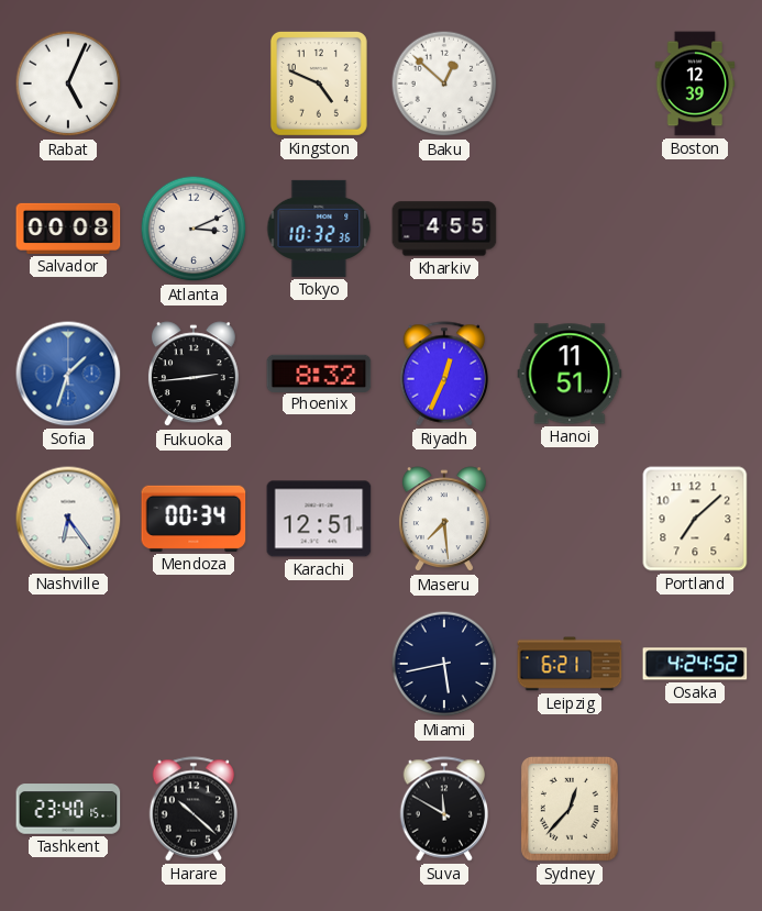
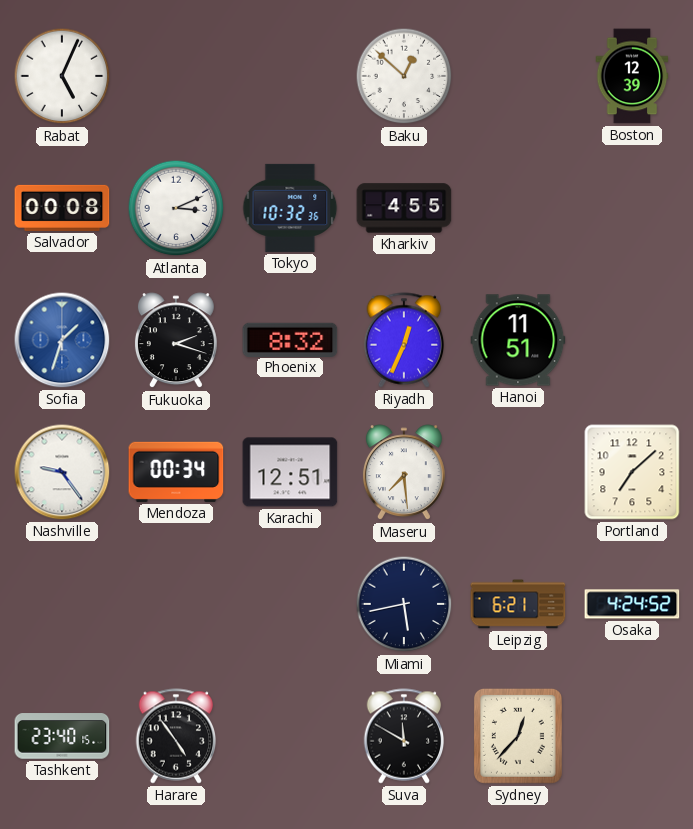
Kingston: 4:49 -> none
Fukuoka: 2:44 -> 2:18
Nashville: 6:24 -> 9:24
Harare: 10:22 -> 4:54
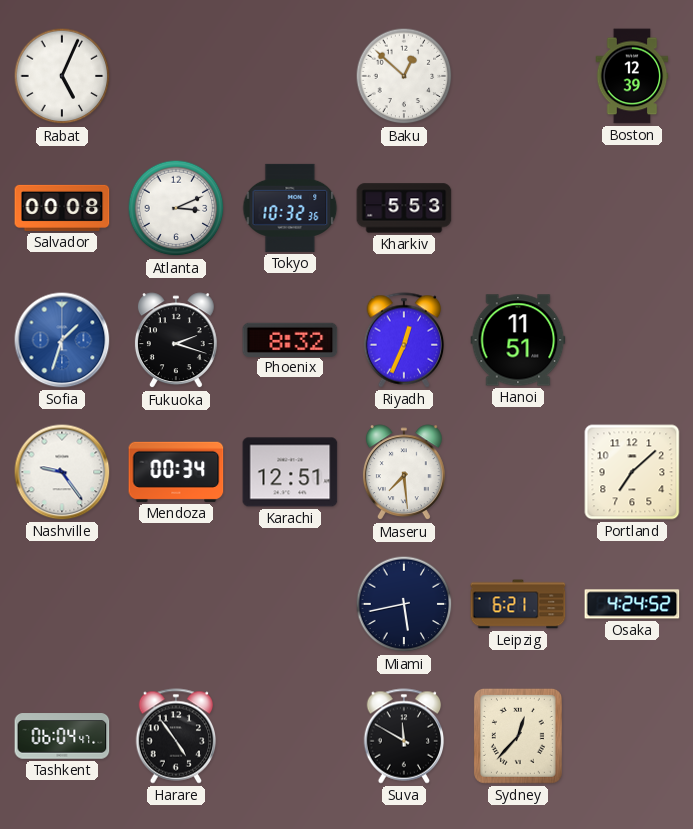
Kharkiv: 4:55 -> 5:53
Tashkent: 23:40 -> 06:04
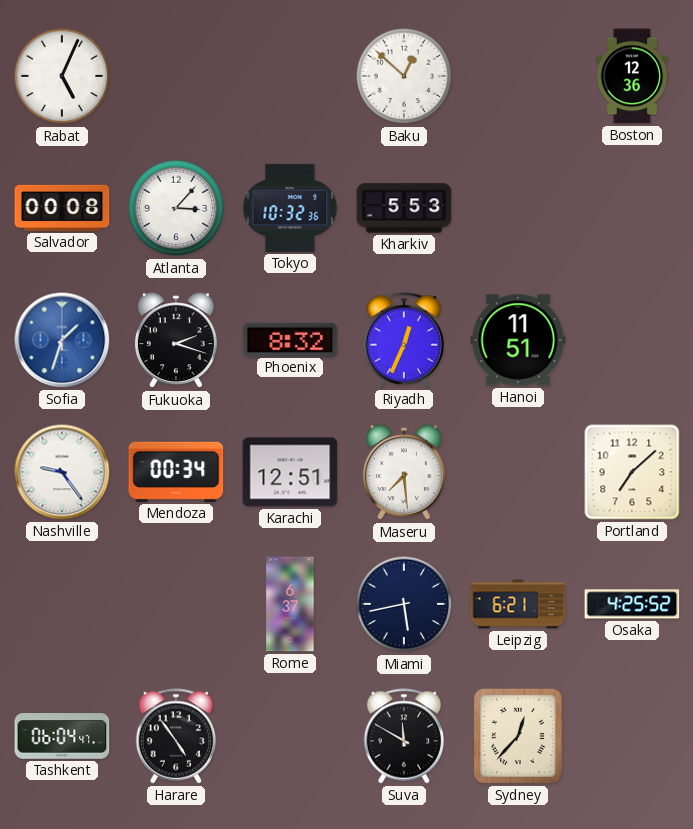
Boston: 12:39 -> 12:36
Atlanta: 3:11 -> 3:07
Rome: none -> 6:37
Osaka: 4:24 -> 4:25
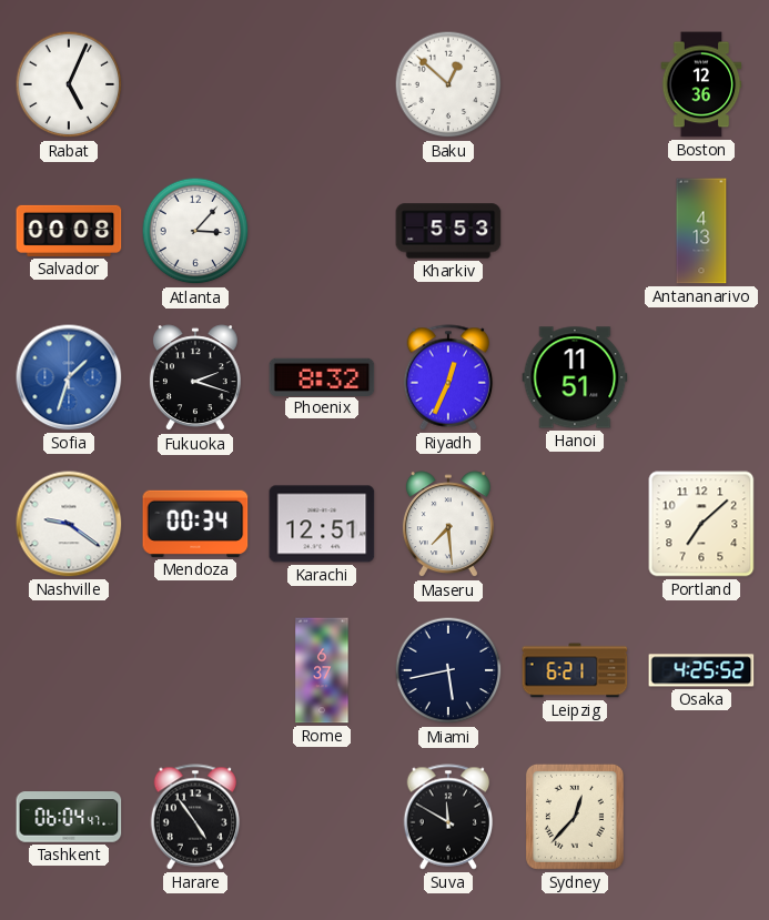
Tokyo: 10:32 -> none
Antananarivo: none -> 4:13
Nashville: 9:24 -> 9:21
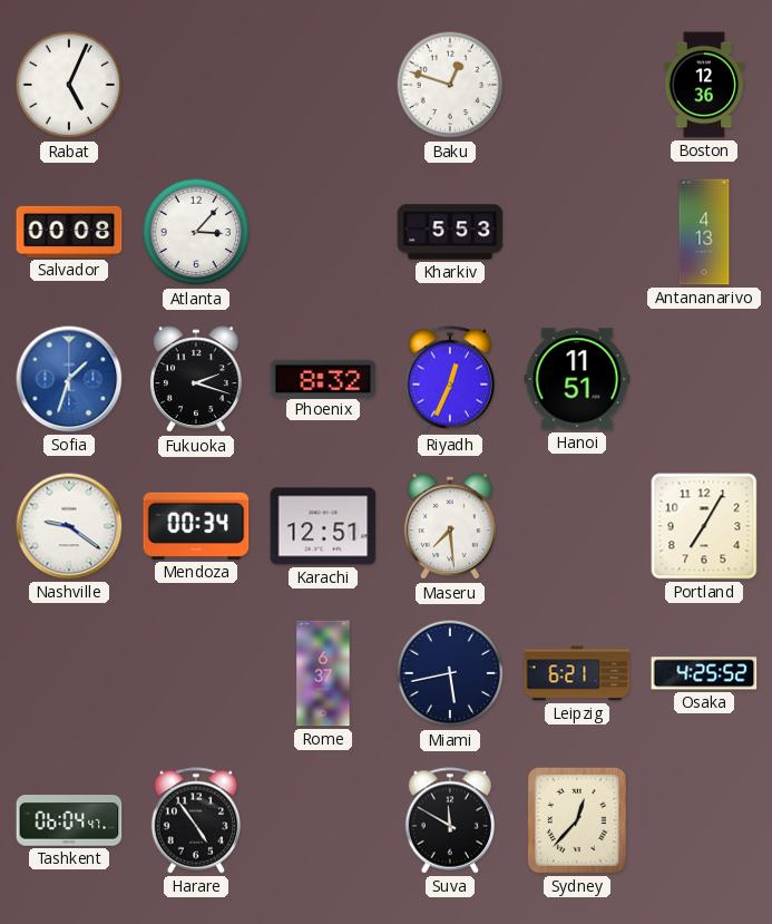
Baku: 12:52 -> 12:48
Portland: 7:08 -> 7:05
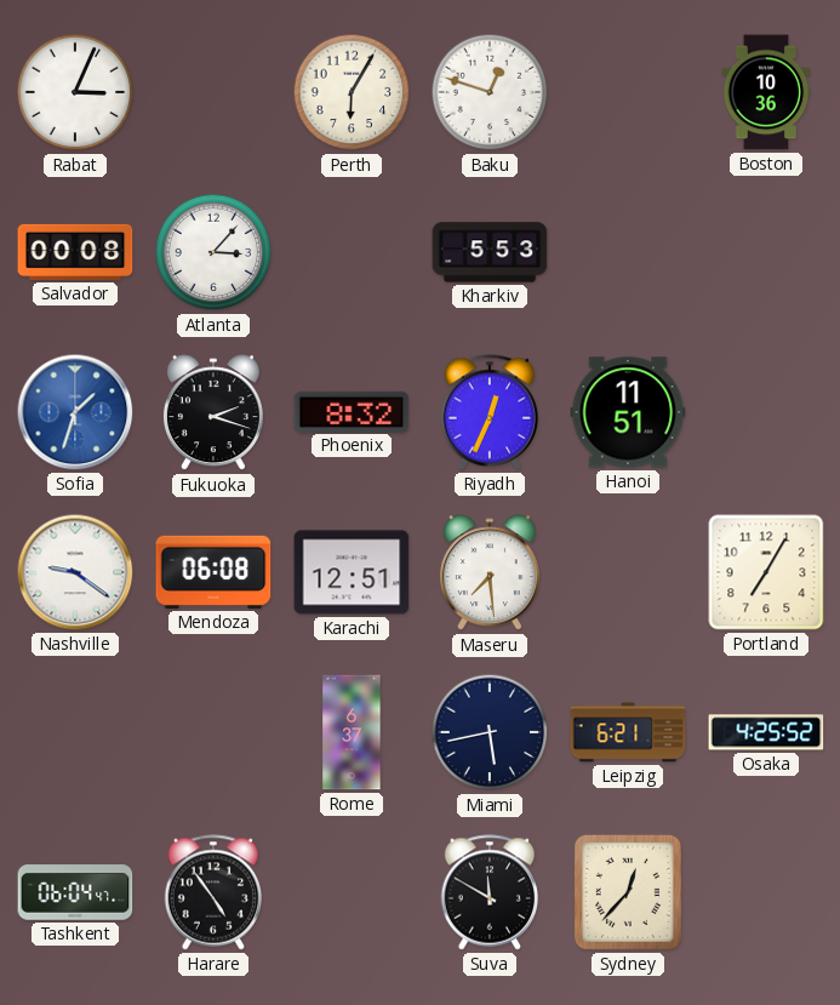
Rabat: 5:04 -> 3:04
Perth: none -> 6:05
Boston: 12:36 -> 10:36
Antananarivo: 4:13 -> none
Mendoza: 00:34 -> 06:08
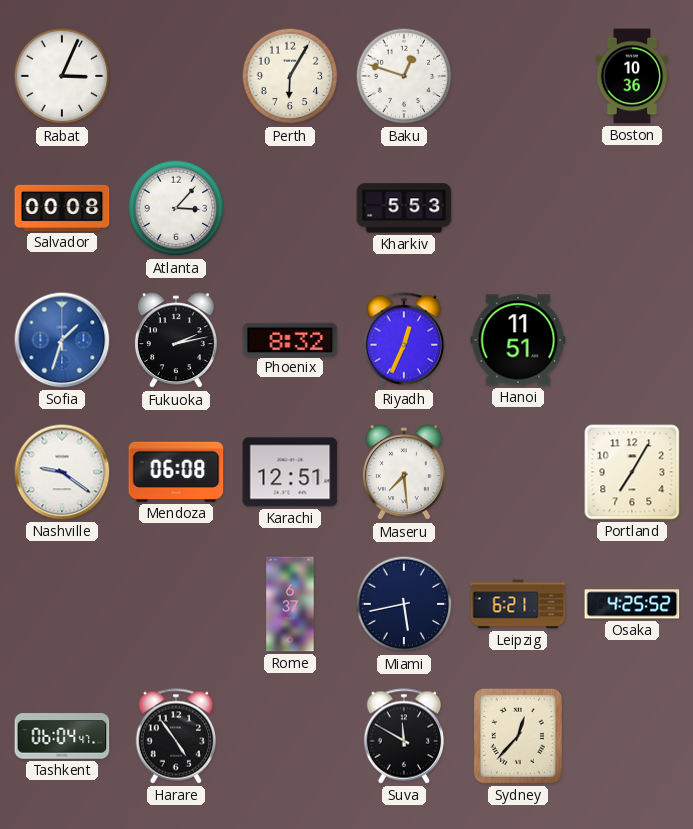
Fukuoka: 2:18 -> 2:13
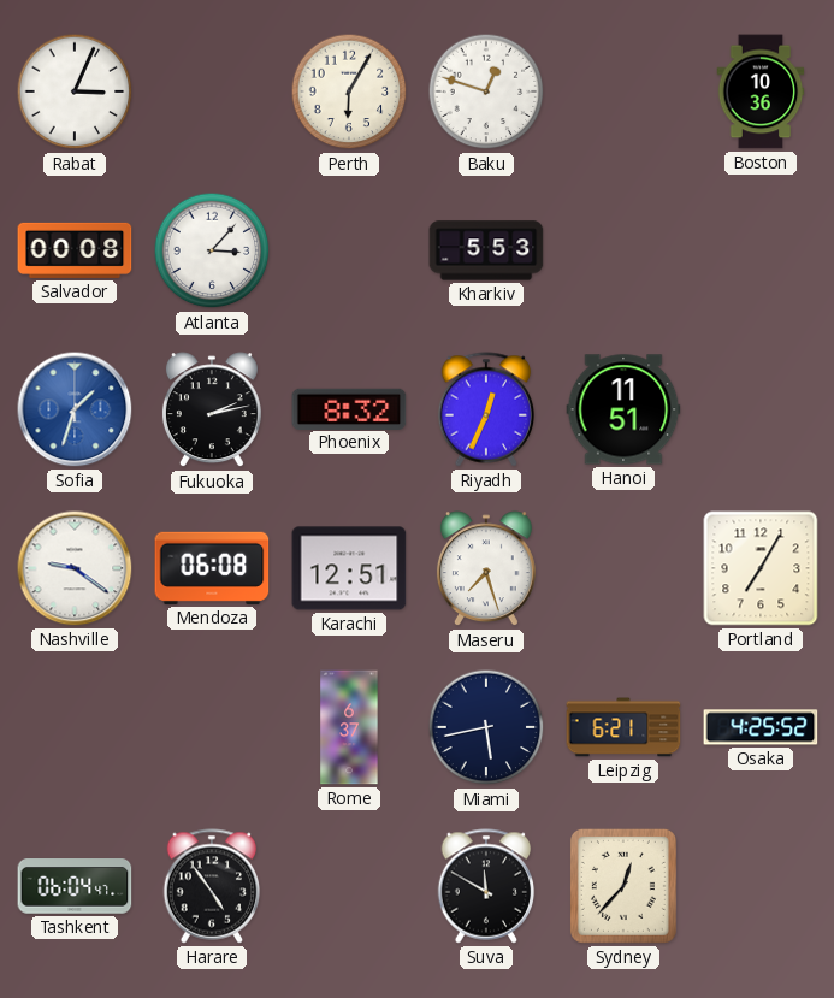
Maseru: 7:29 -> 7:27
